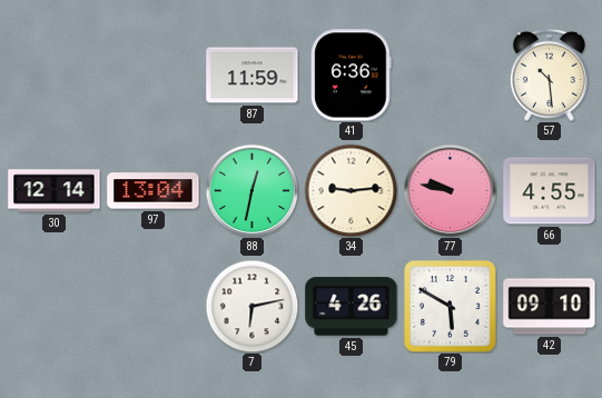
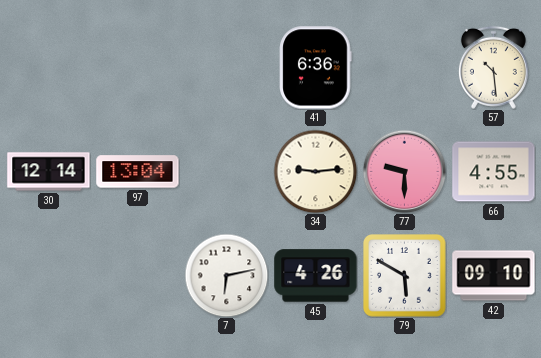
87: 11:59 -> none
88: 12:32 -> none
77: 9:47 -> 9:30
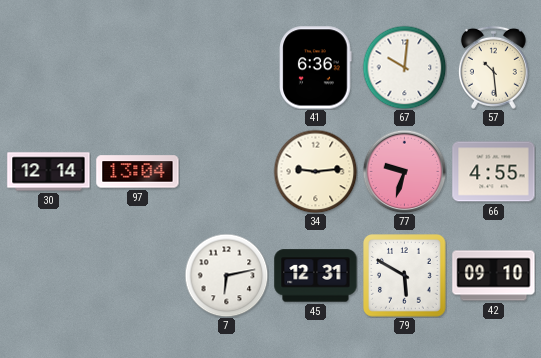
67: none -> 10:01
77: 9:30 -> 9:33
45: 4:26 -> 12:31
